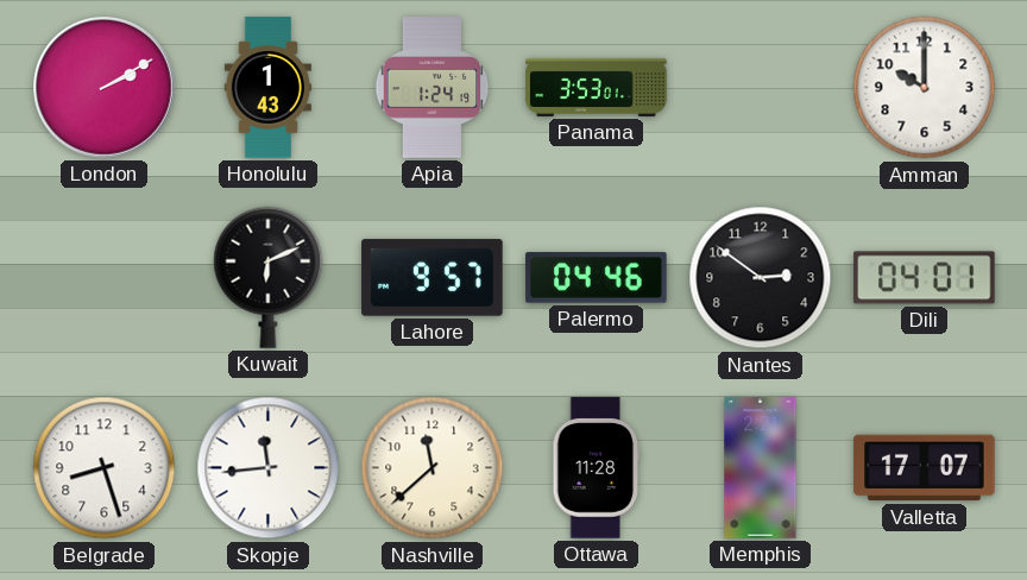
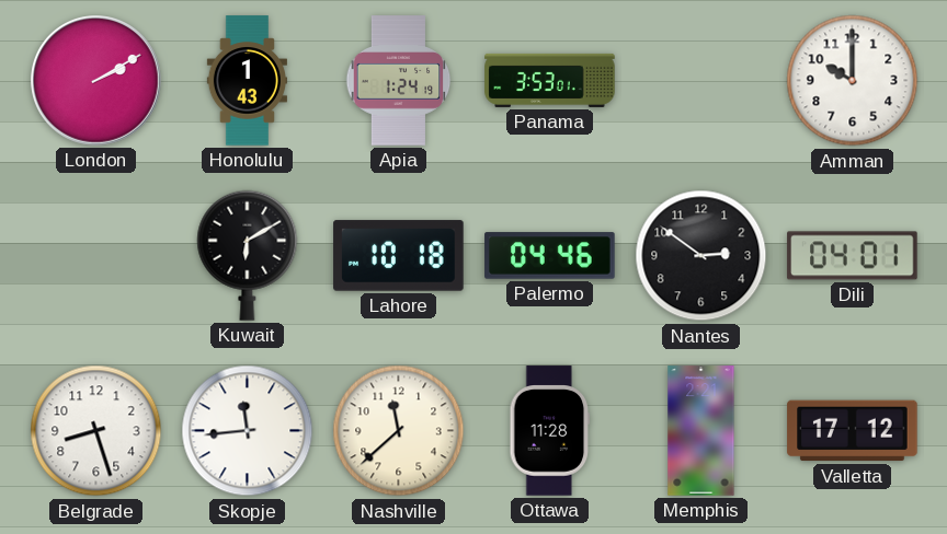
Kuwait: 6:11 -> 6:10
Lahore: 9:57 -> 10:18
Valletta: 17:07 -> 17:12
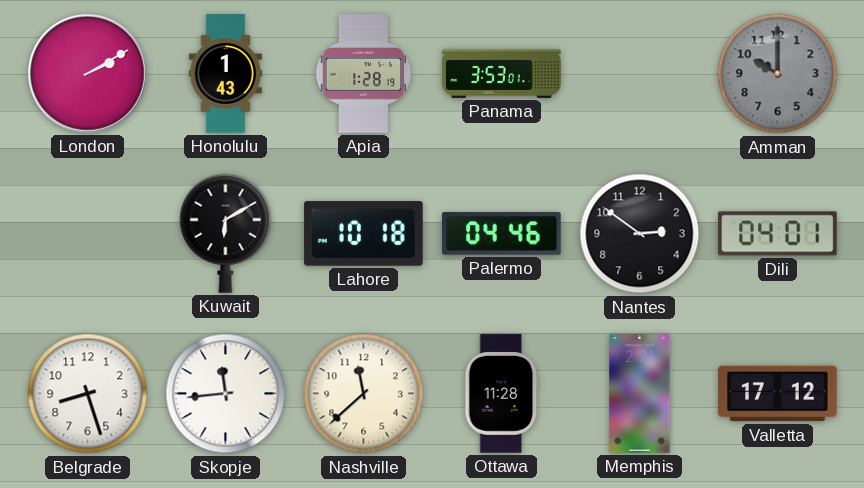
Apia: 1:24 -> 1:28
Amman dial: white -> grey
